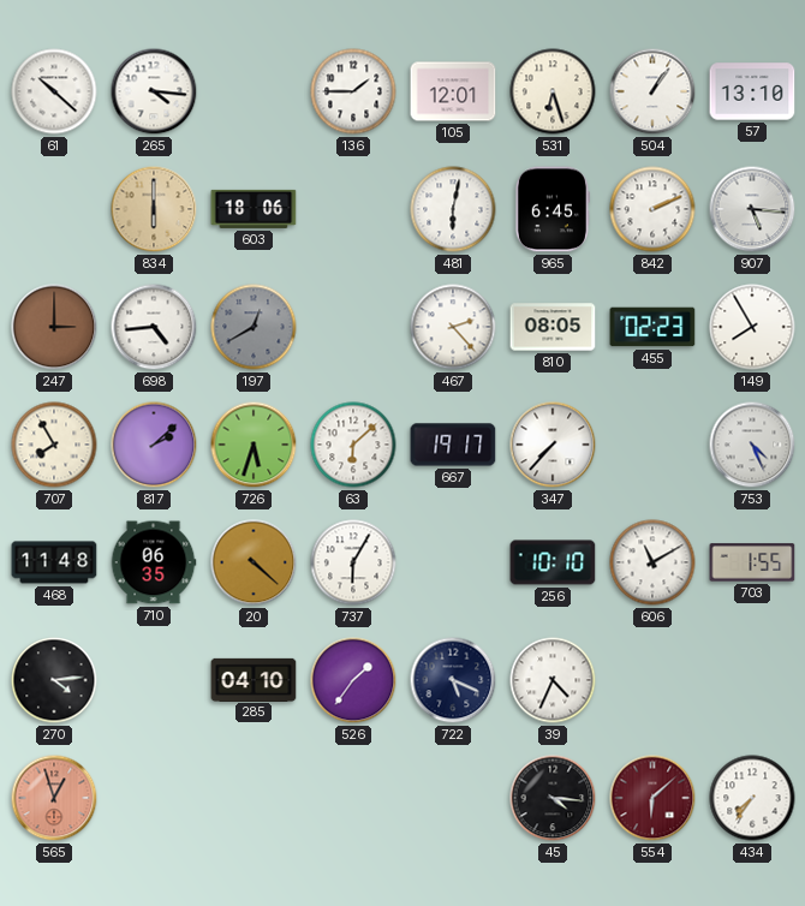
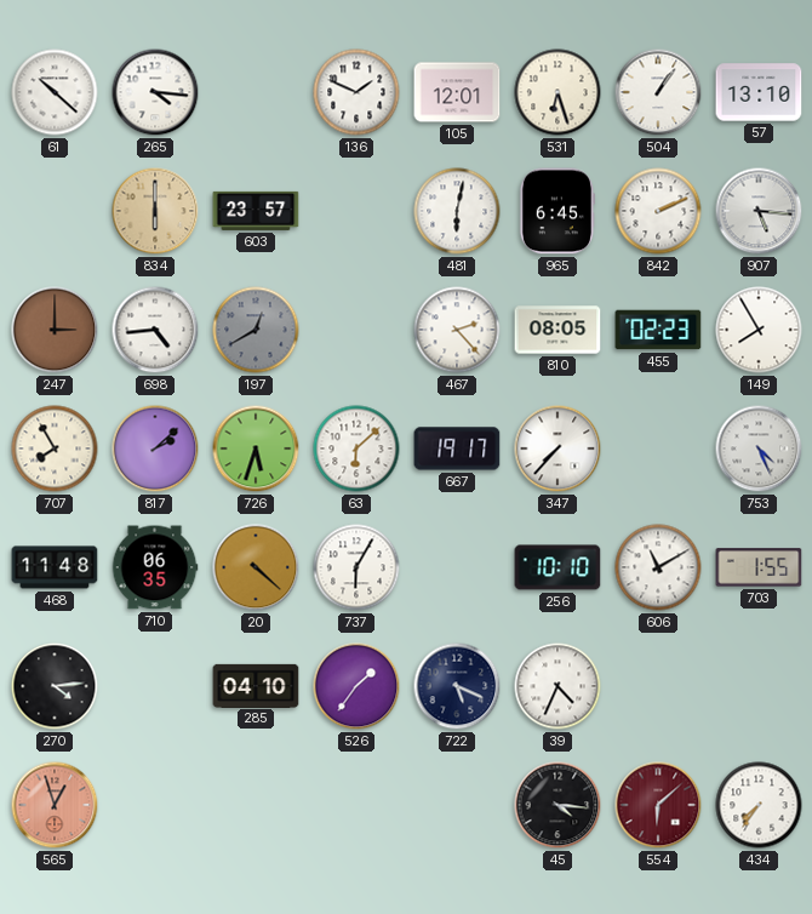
136: 1:45 -> 1:49
603: 18:06 -> 23:57
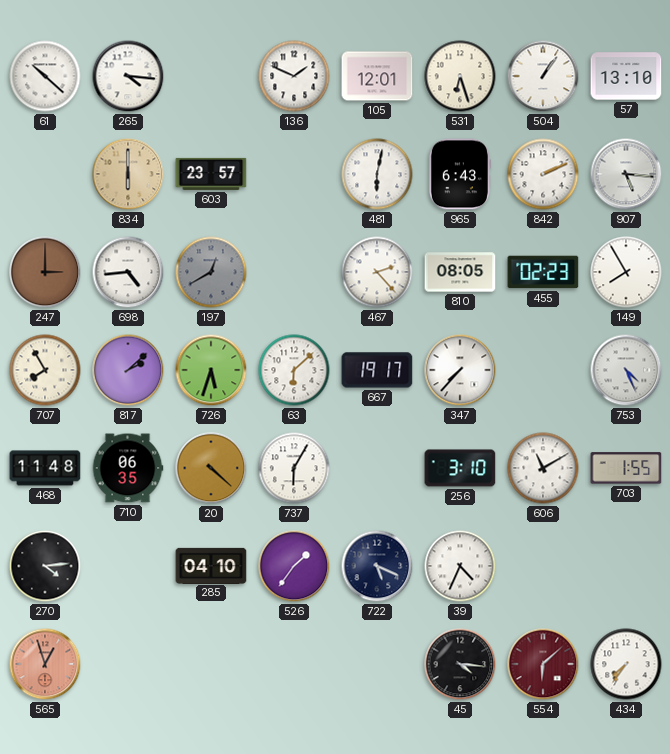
965: 6:45 -> 6:43
256: 10:10 -> 3:10
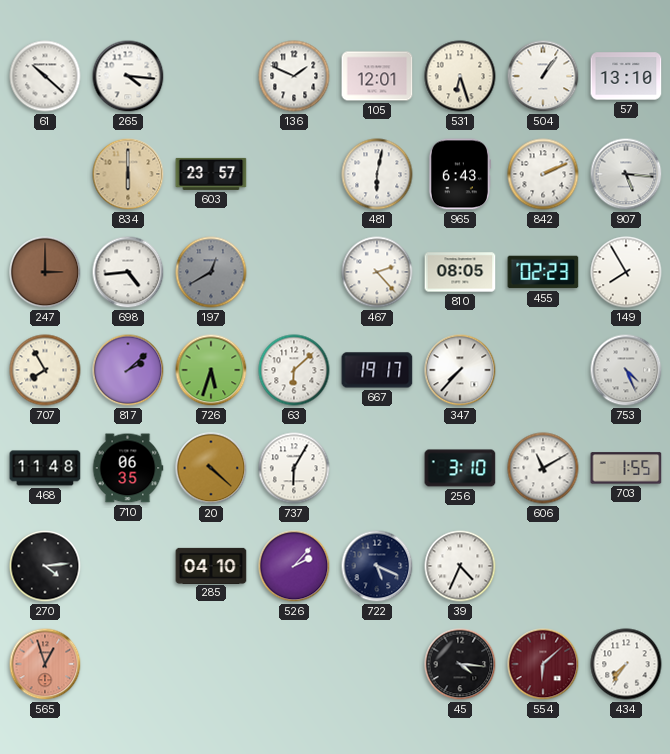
526: 1:36 -> 2:07
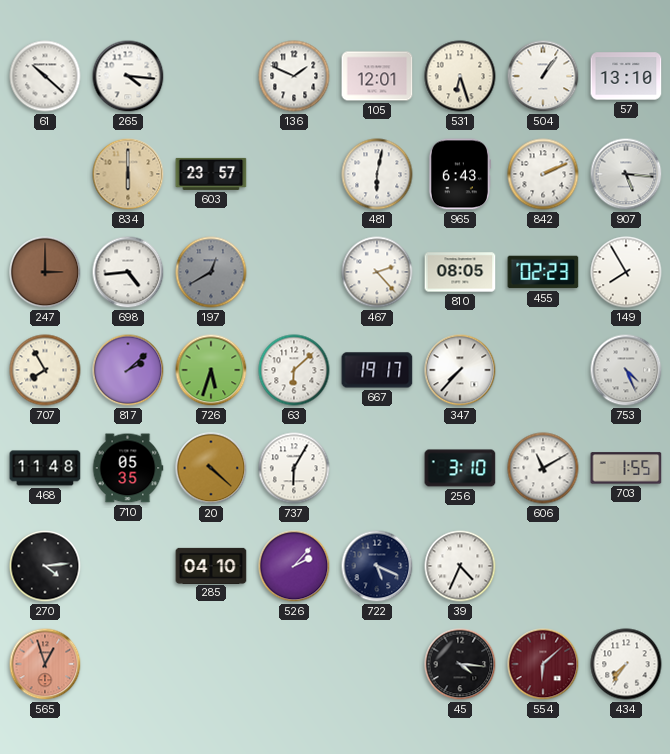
710: 06:35 -> 05:35
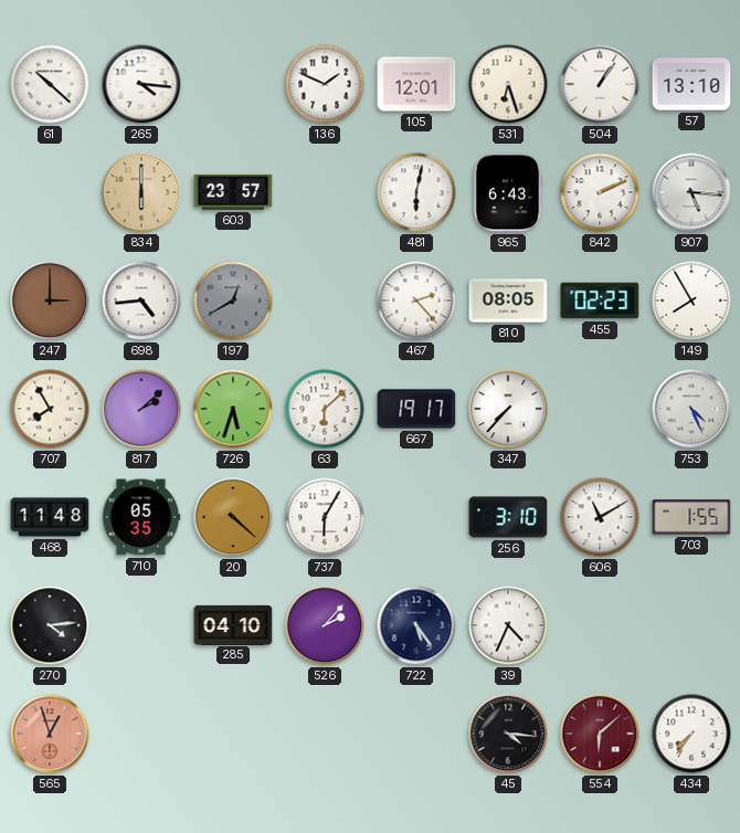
722: 5:19 -> 5:24
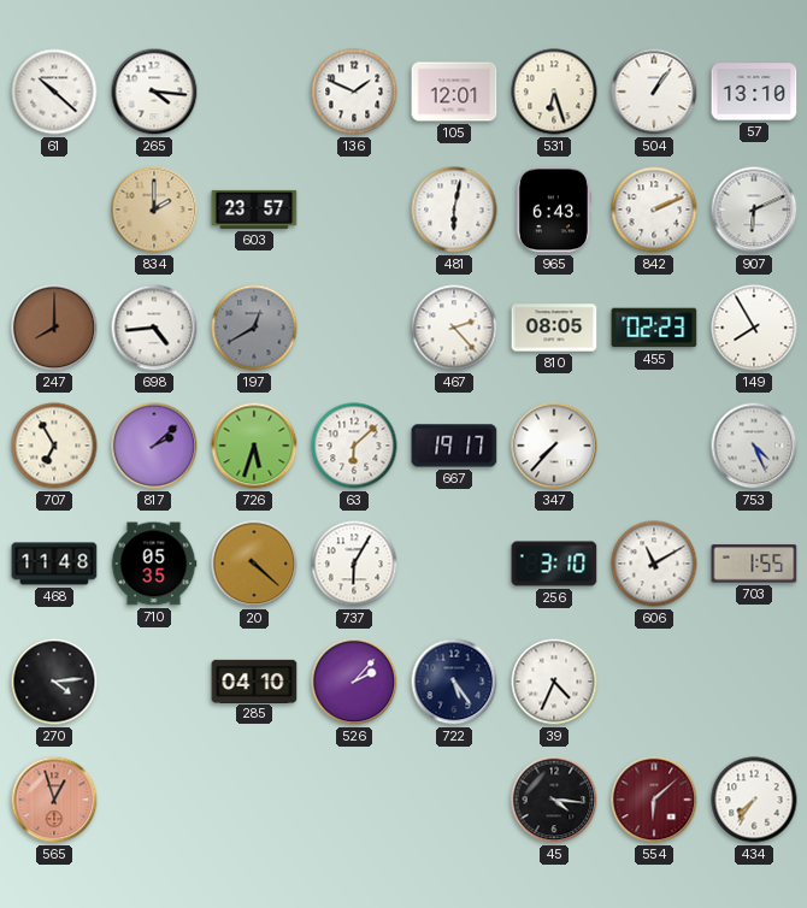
834: 6:00 -> 2:00
907: 5:16 -> 6:11
247: 3:00 -> 8:00
707: 7:55 -> 6:55
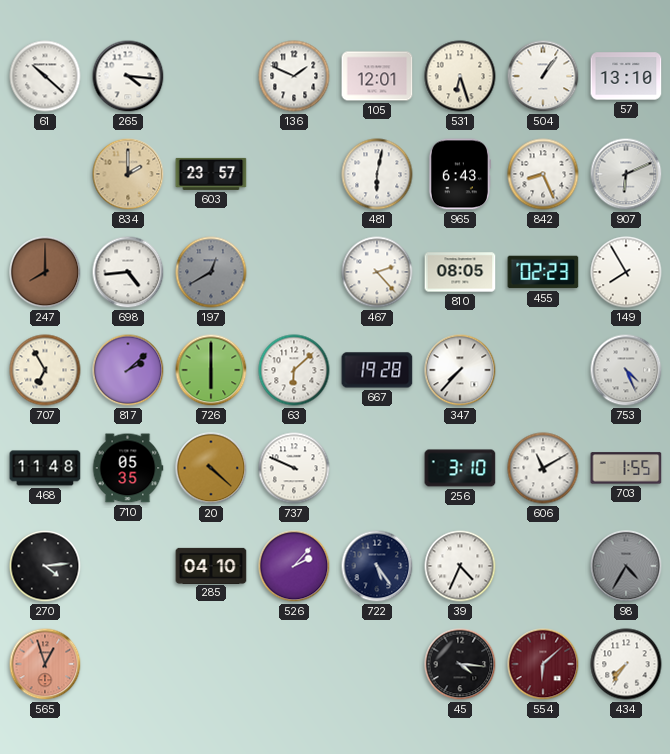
842: 2:11 -> 8:26
726: 5:33 -> 6:00
667: 19:17 -> 19:28
737: 6:05 -> 9:49
98: none -> 4:35
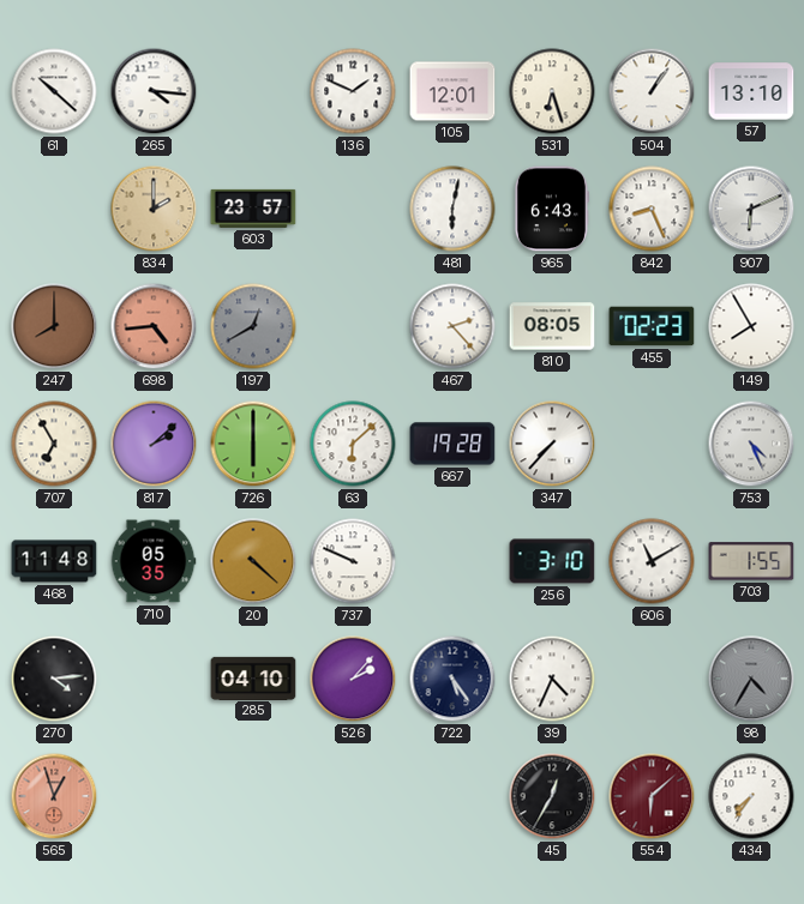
698 dial: white -> salmon
45: 4:16 -> 12:35
